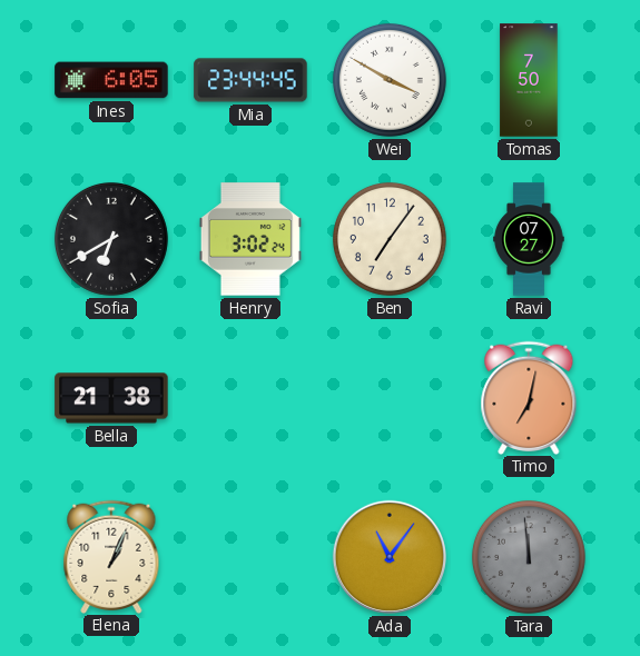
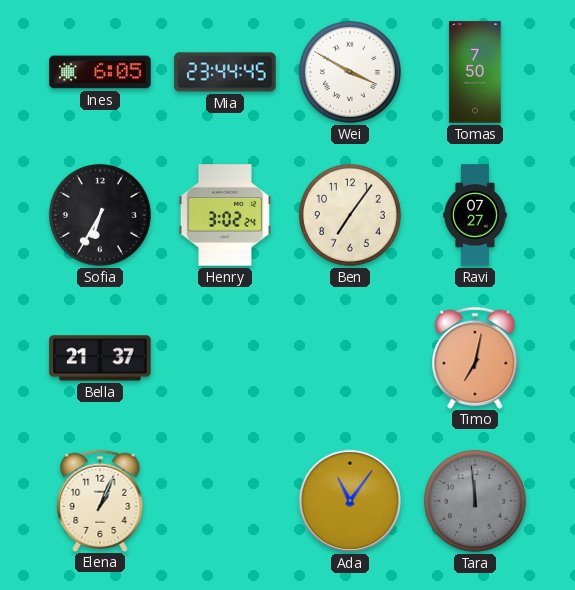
Sofia: 6:40 -> 6:35
Bella: 21:38 -> 21:37
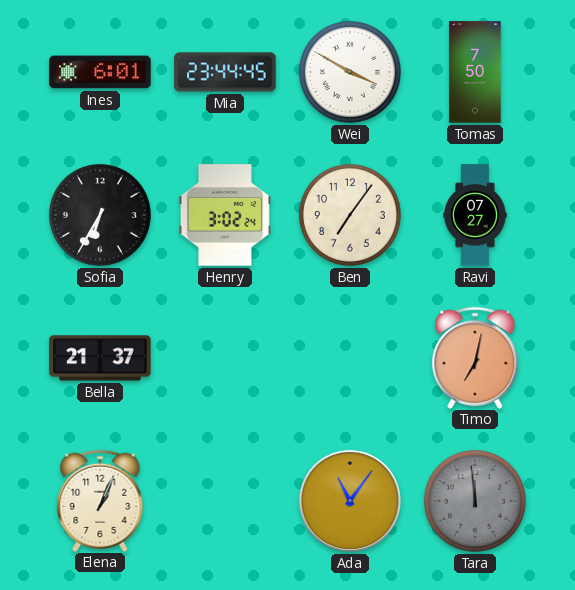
Ines: 6:05 -> 6:01
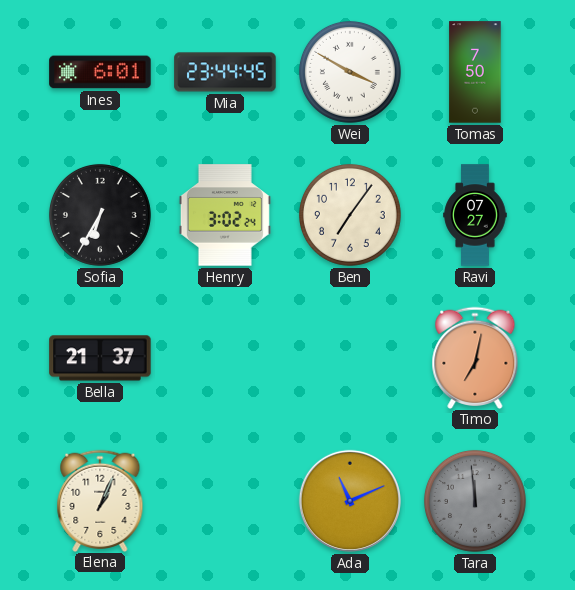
Ada: 11:06 -> 11:11
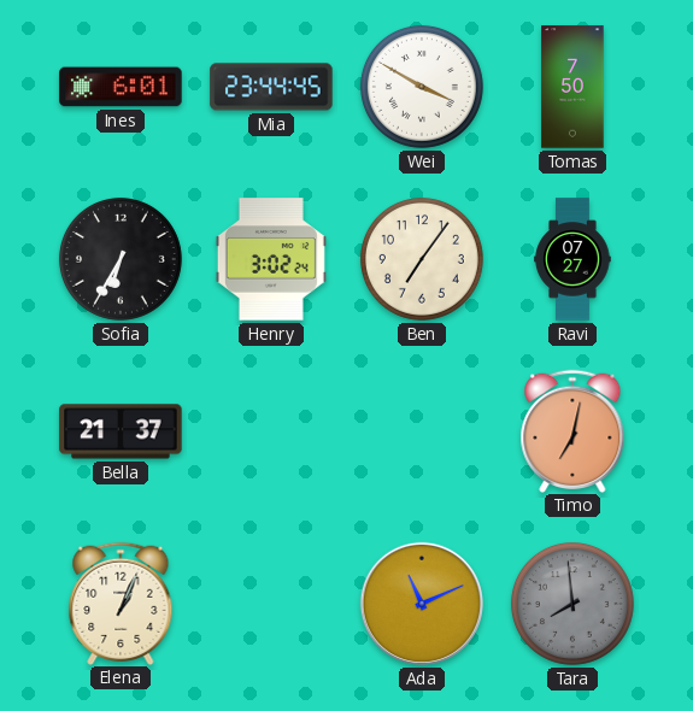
Tara: 11:59 -> 7:59
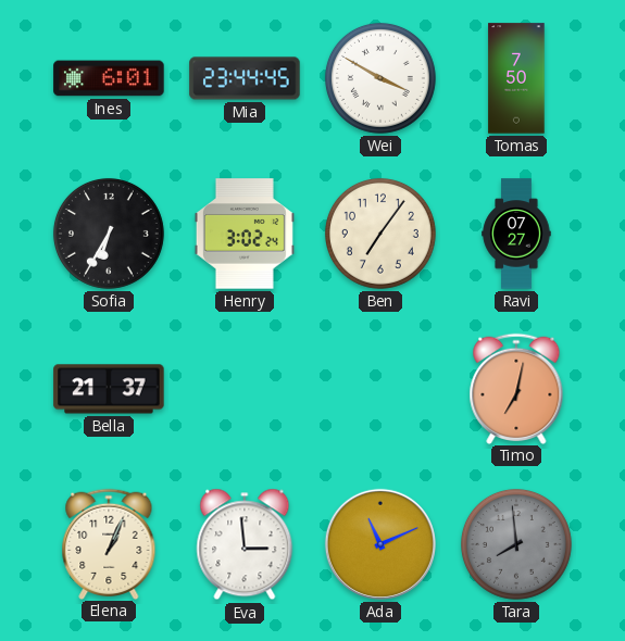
Eva: none -> 2:59
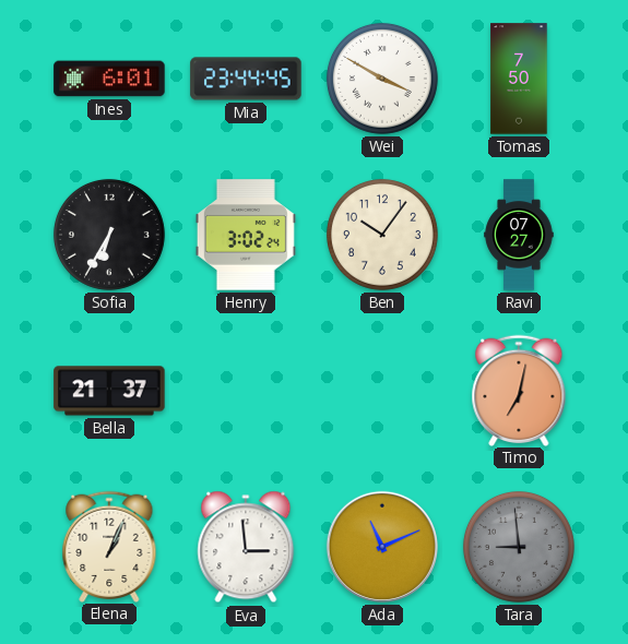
Ben: 7:06 -> 10:06
Tara: 7:59 -> 8:59
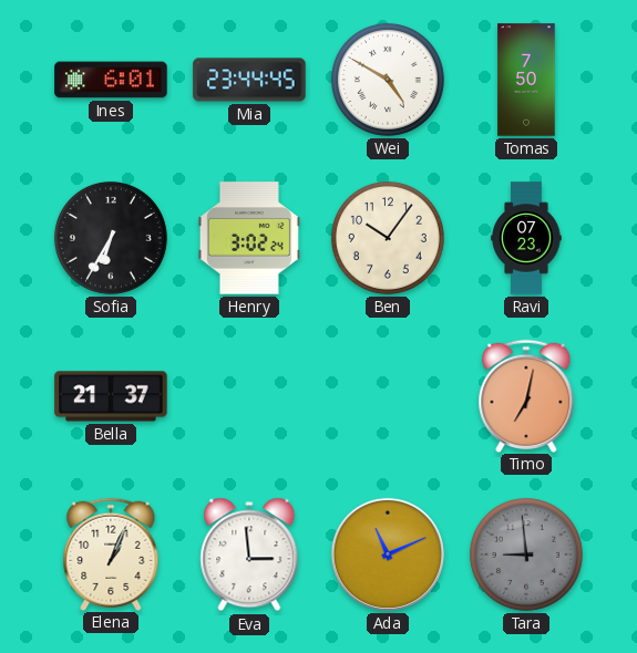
Wei: 3:50 -> 4:50
Ravi: 07:27 -> 07:23
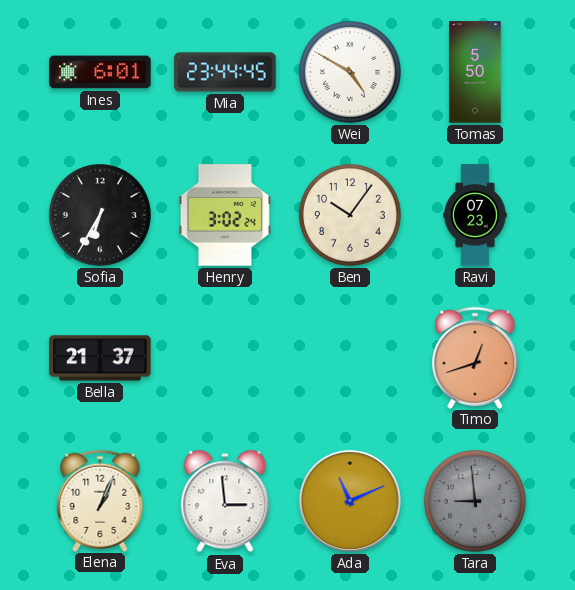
Tomas: 7:50 -> 5:50
Timo: 7:02 -> 12:42
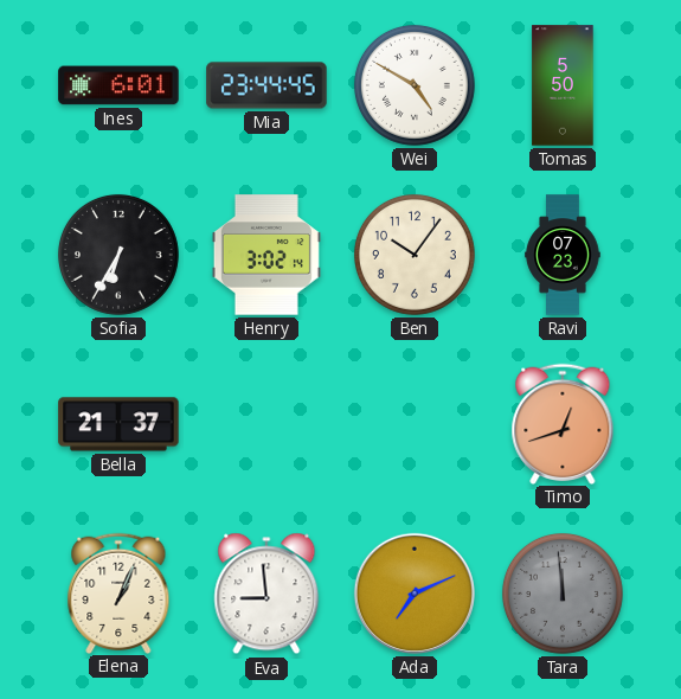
Henry: 3:02:24 -> 3:02:14
Eva: 2:59 -> 8:59
Ada: 11:11 -> 7:11
Tara: 8:59 -> 11:59
